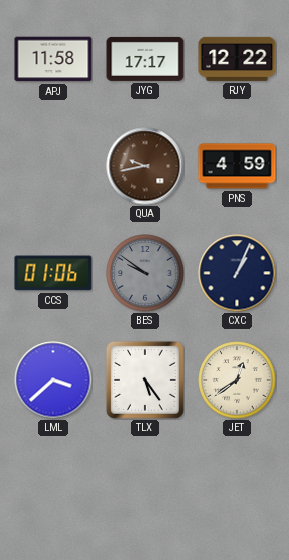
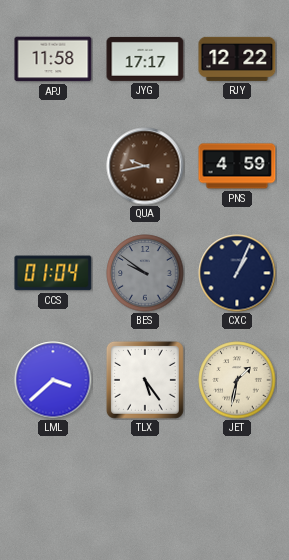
CCS: 01:06 -> 01:04
JET: 12:39 -> 1:32
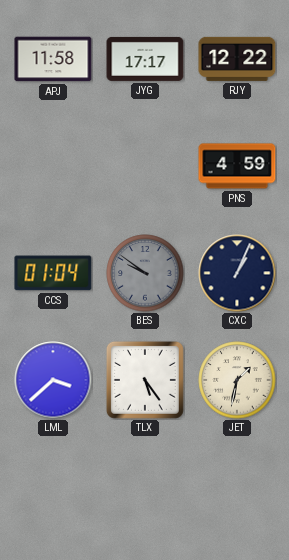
QUA: 9:43 -> none
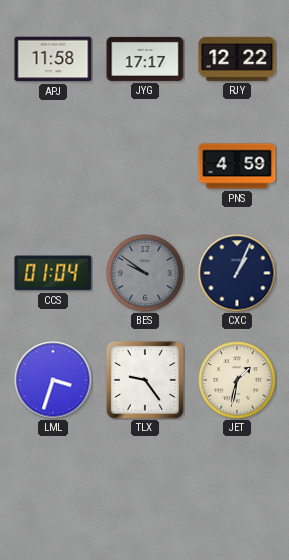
LML: 3:38 -> 3:33
TLX: 5:24 -> 9:24
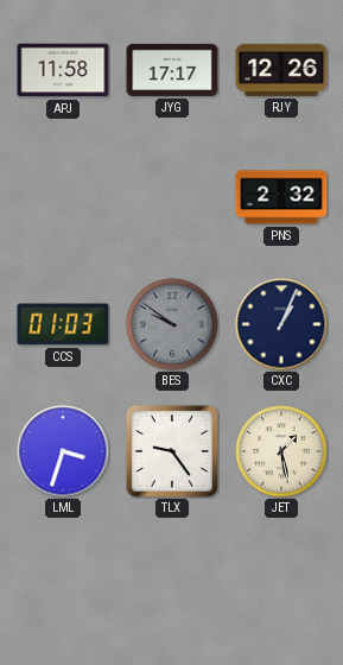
RJY: 12:22 -> 12:26
PNS: 4:59 -> 2:32
CCS: 01:04 -> 01:03
JET: 1:32 -> 1:28
